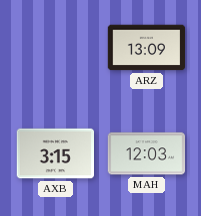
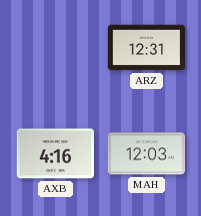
ARZ: 13:09 -> 12:31
AXB: 3:15 -> 4:16
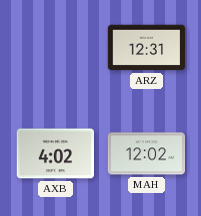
AXB: 4:16 -> 4:02
MAH: 12:03 -> 12:02
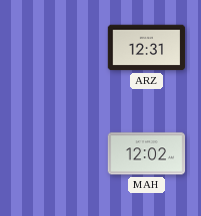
AXB: 4:02 -> none
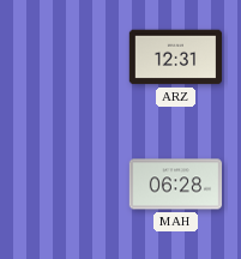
MAH: 12:02 -> 06:28
